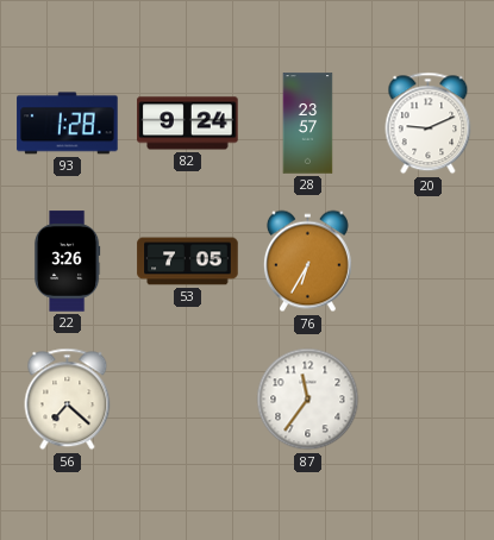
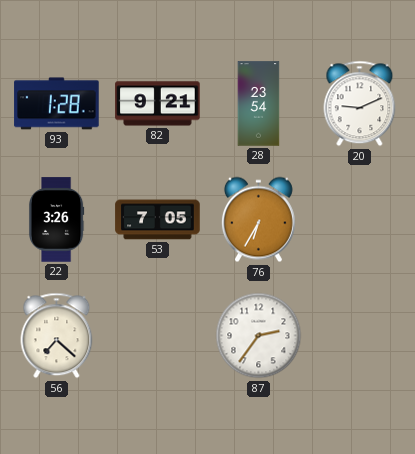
82: 9:24 -> 9:21
28: 23:57 -> 23:54
87: 11:36 -> 2:36
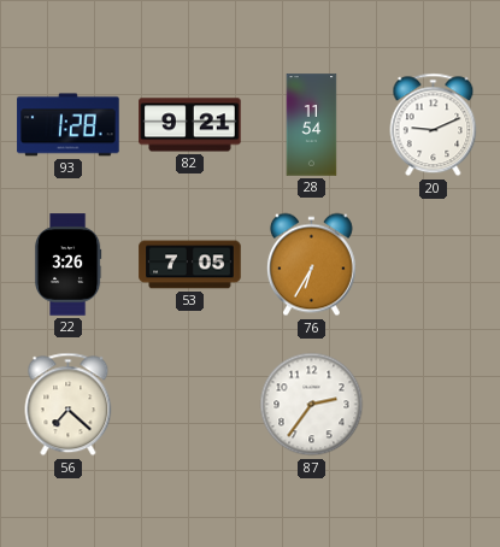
28: 23:54 -> 11:54
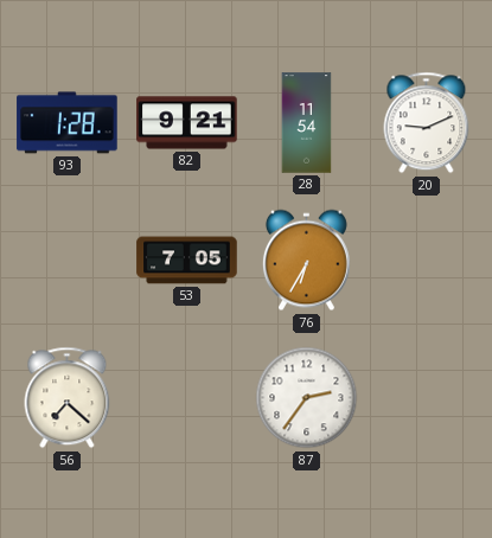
22: 3:26 -> none
